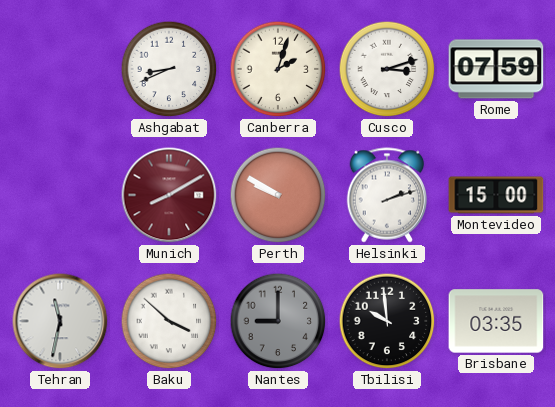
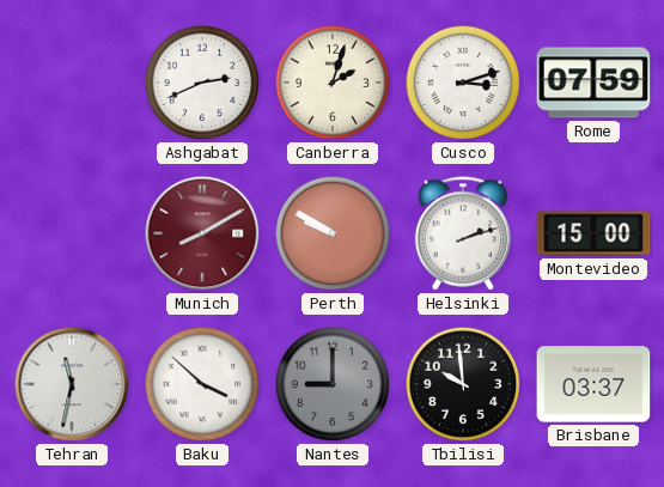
Ashgabat: 8:41 -> 2:41
Brisbane: 03:35 -> 03:37
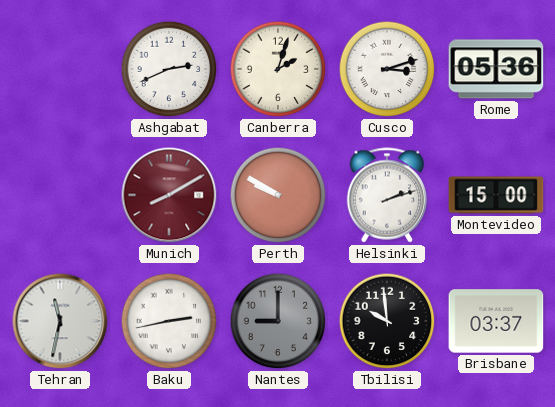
Rome: 07:59 -> 05:36
Baku: 3:52 -> 2:43
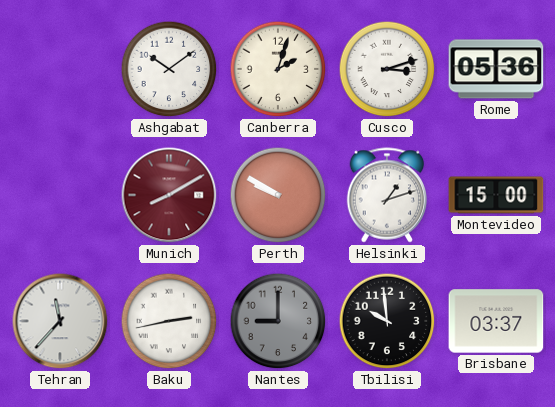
Ashgabat: 2:41 -> 10:09
Helsinki: 2:12 -> 1:12
Tehran: 11:32 -> 11:37
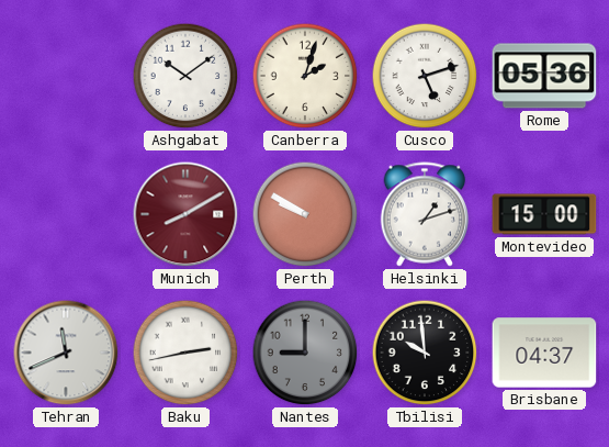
Cusco: 3:12 -> 5:12
Tehran: 11:37 -> 11:41
Brisbane: 03:37 -> 04:37
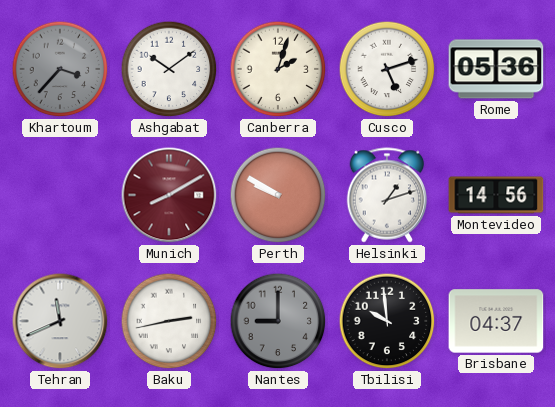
Khartoum: none -> 3:37
Montevideo: 15:00 -> 14:56
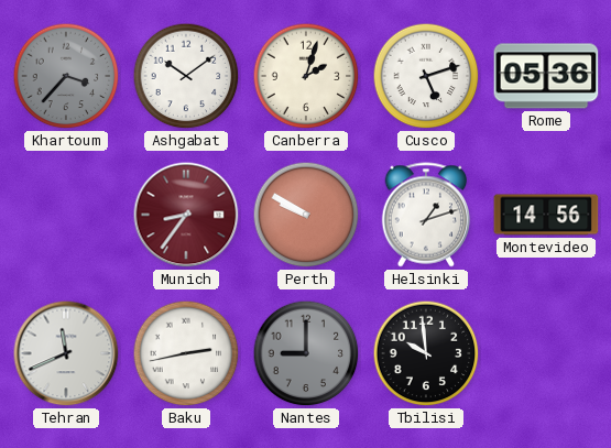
Munich: 8:10 -> 8:36
Brisbane: 04:37 -> none
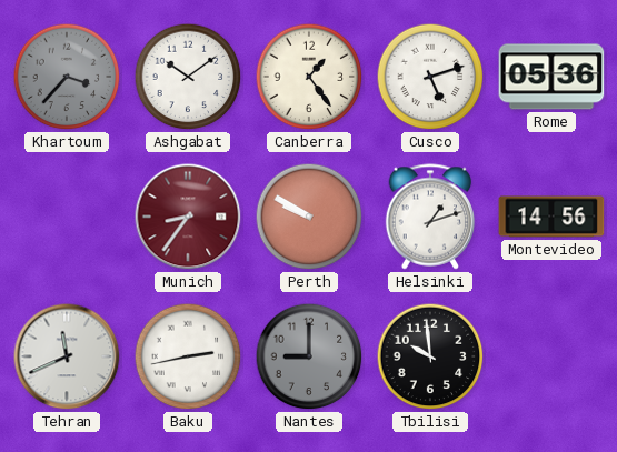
Canberra: 2:03 -> 1:24
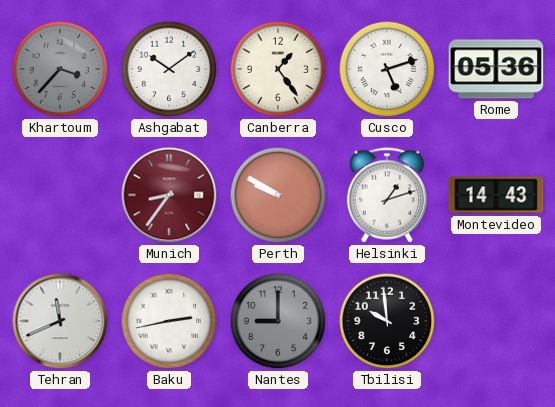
Montevideo: 14:56 -> 14:43
